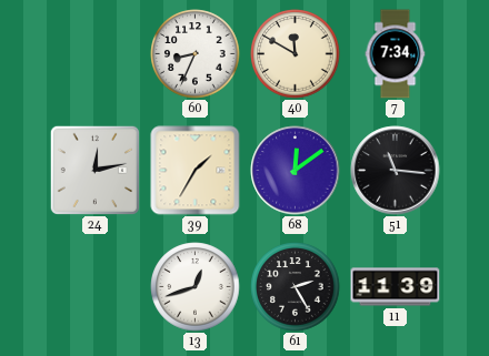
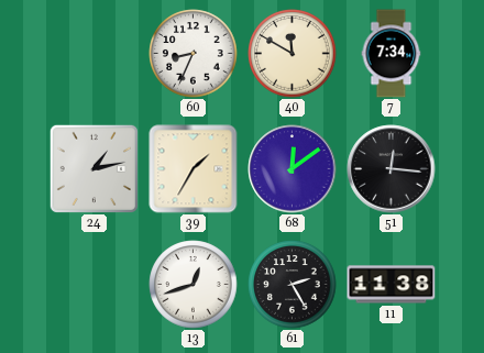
24: 12:13 -> 1:13
51: 11:16 -> 12:16
11: 11:39 -> 11:38
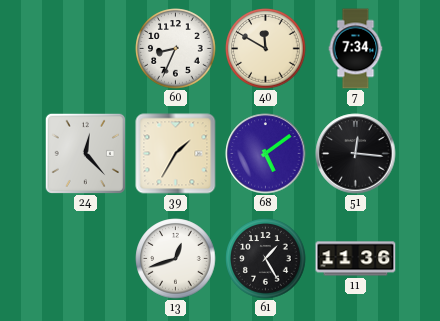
24: 1:13 -> 12:23
68: 12:09 -> 5:09
61: 2:25 -> 1:25
11: 11:38 -> 11:36
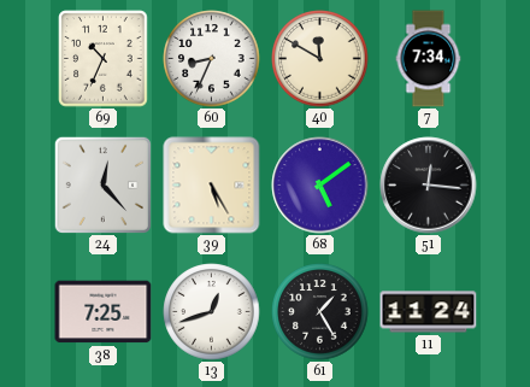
69: none -> 10:34
39: 1:35 -> 5:25
38: none -> 7:25
11: 11:36 -> 11:24
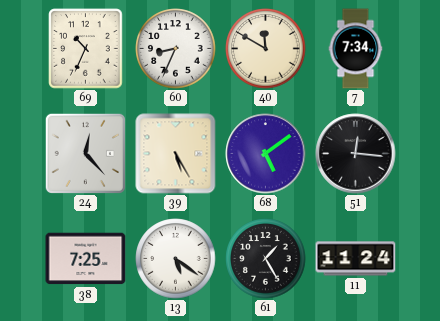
13: 12:42 -> 5:21
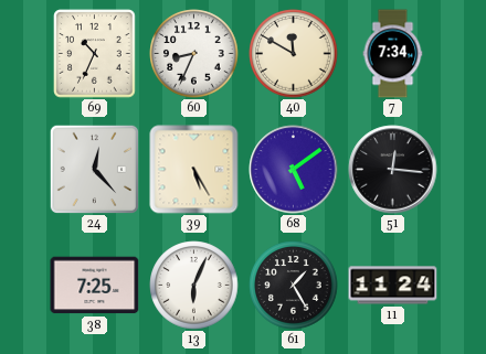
13: 5:21 -> 6:04
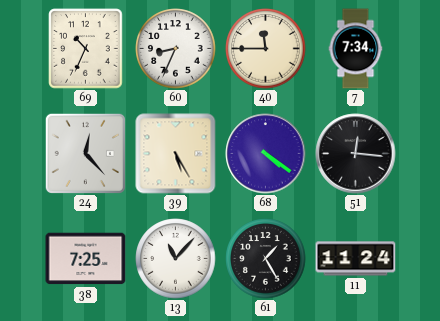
40: 11:50 -> 11:45
68: 5:09 -> 4:21
13: 6:04 -> 11:07
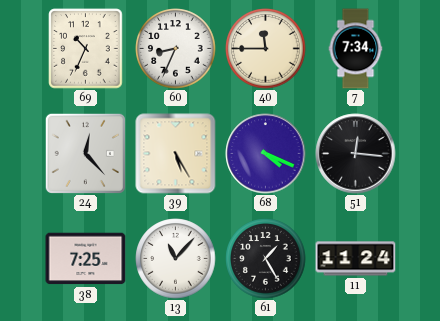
68: 4:21 -> 4:19
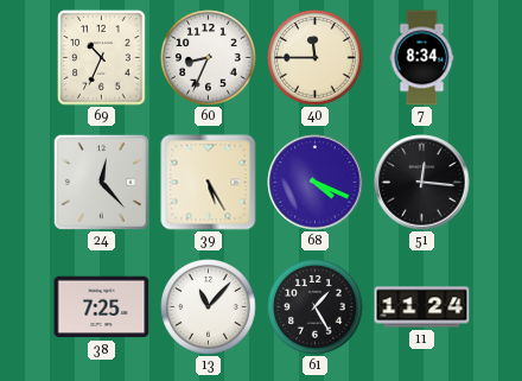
7: 7:34 -> 8:34
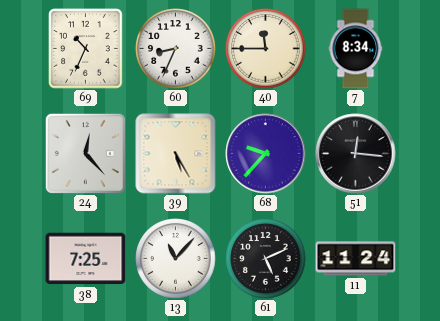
68: 4:19 -> 9:37
61: 1:25 -> 5:11
